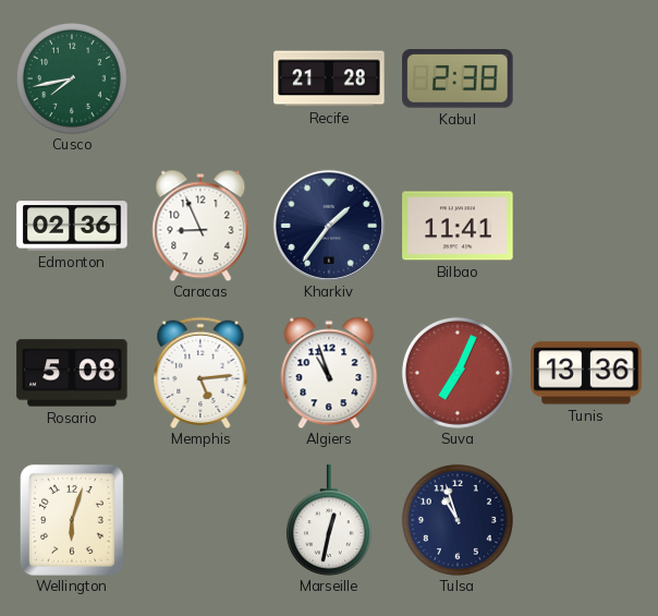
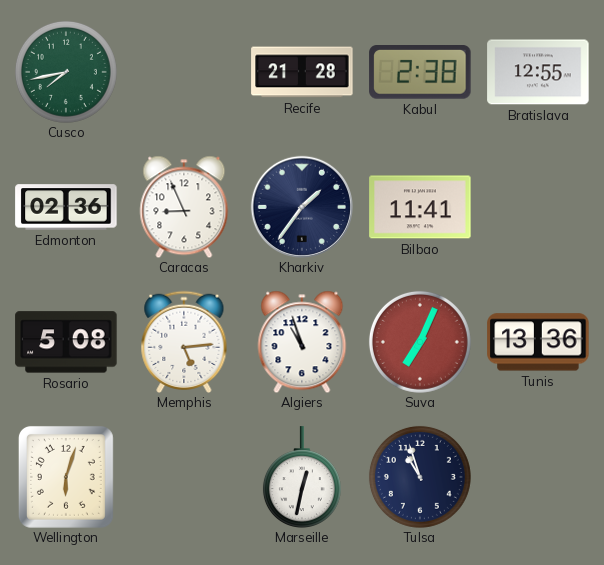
Bratislava: none -> 12:55
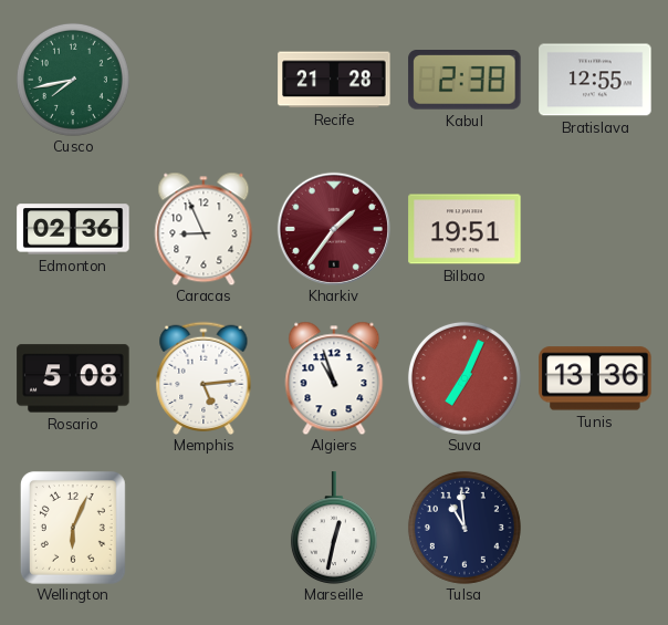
Kharkiv dial: navy -> burgundy
Bilbao: 11:41 -> 19:51
Wellington: 6:03 -> 6:04
Tulsa: 10:57 -> 10:59
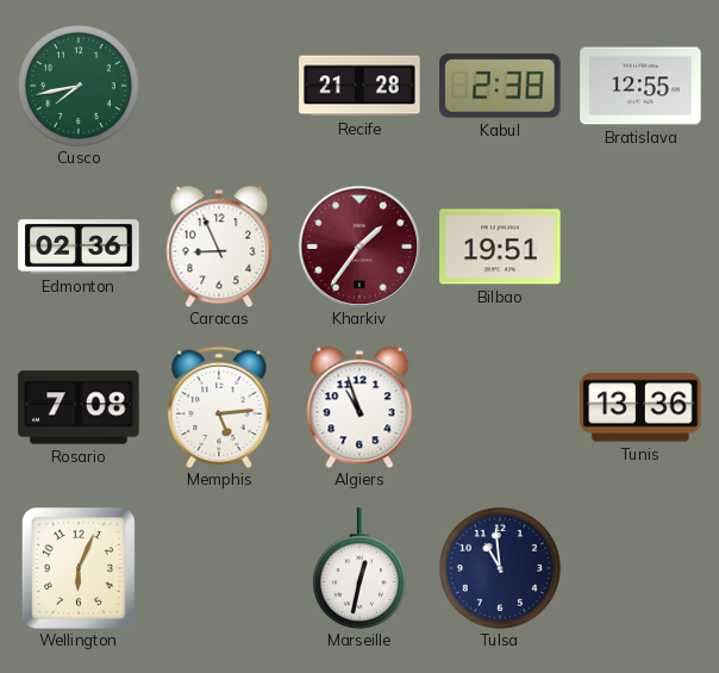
Rosario: 5:08 -> 7:08
Suva: 7:04 -> none
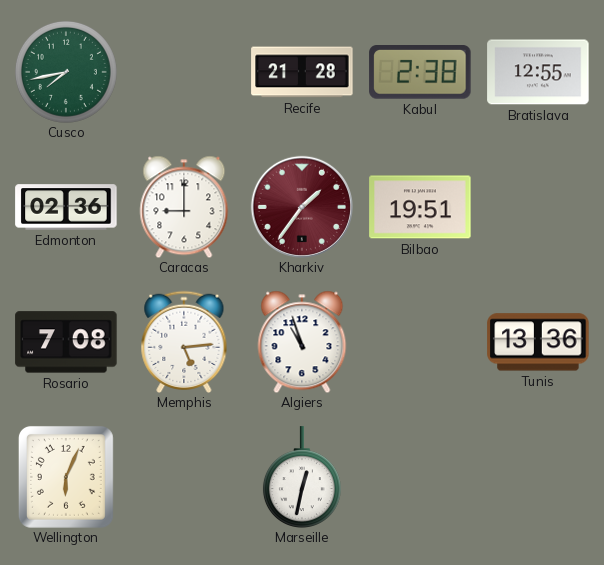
Caracas: 8:56 -> 9:00
Tulsa: 10:59 -> none
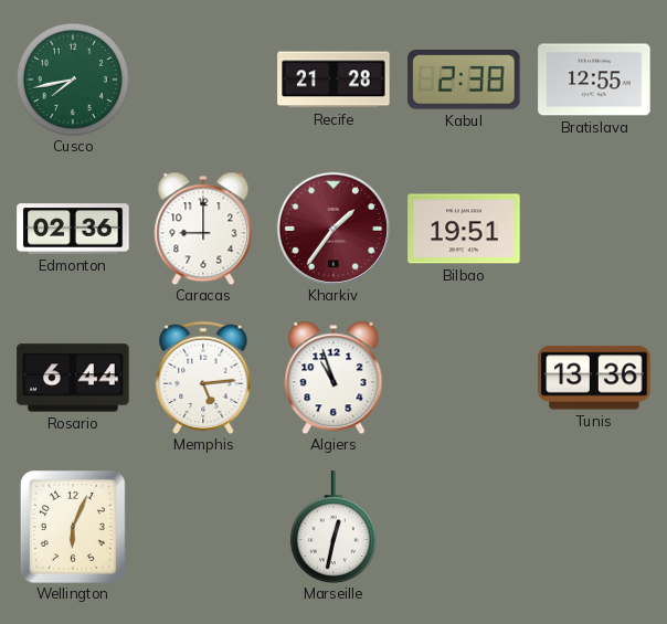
Rosario: 7:08 -> 6:44
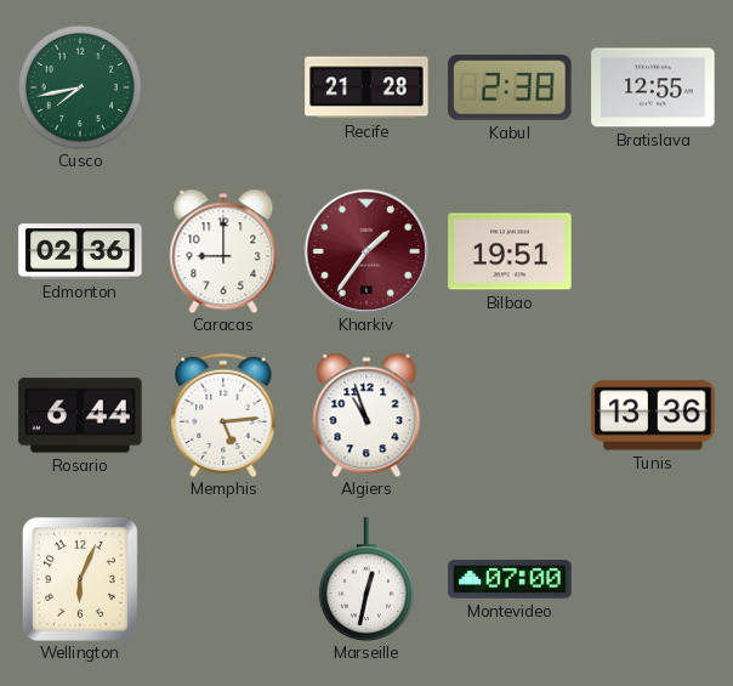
Montevideo: none -> 07:00
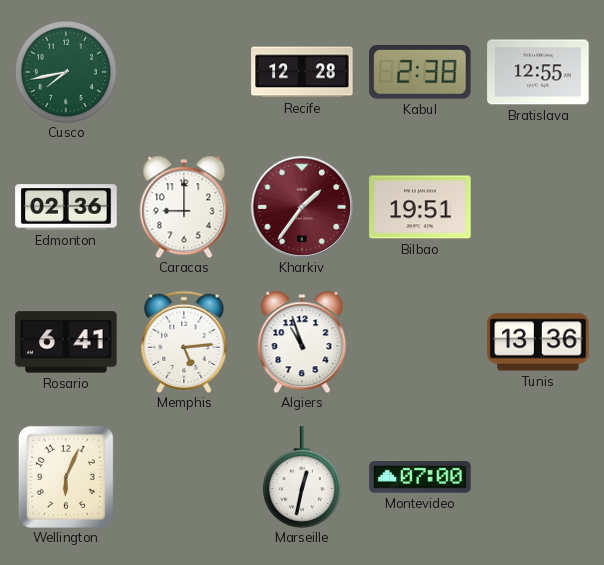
Recife: 21:28 -> 12:28
Rosario: 6:44 -> 6:41
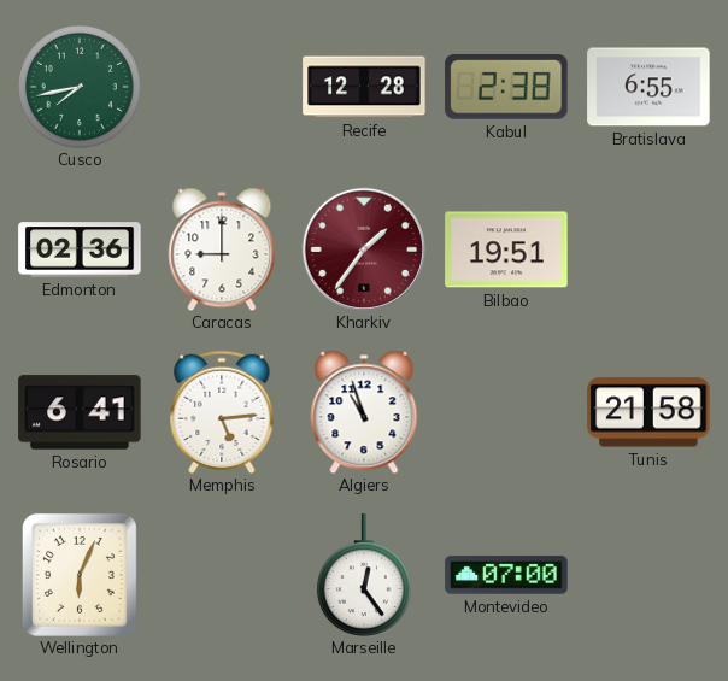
Bratislava: 12:55 -> 6:55
Tunis: 13:36 -> 21:58
Marseille: 12:32 -> 12:24
